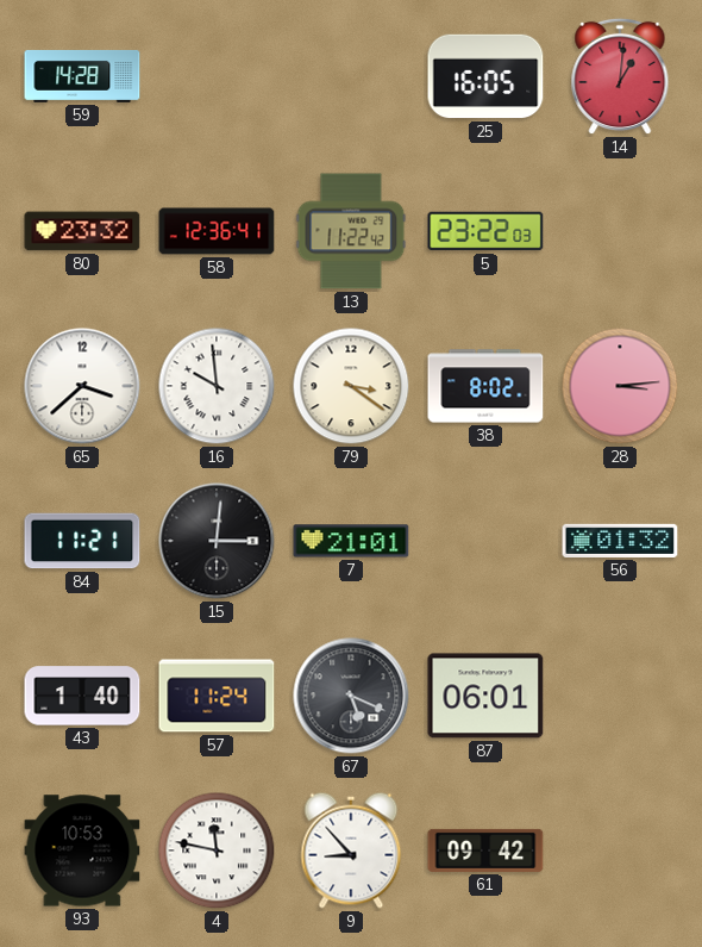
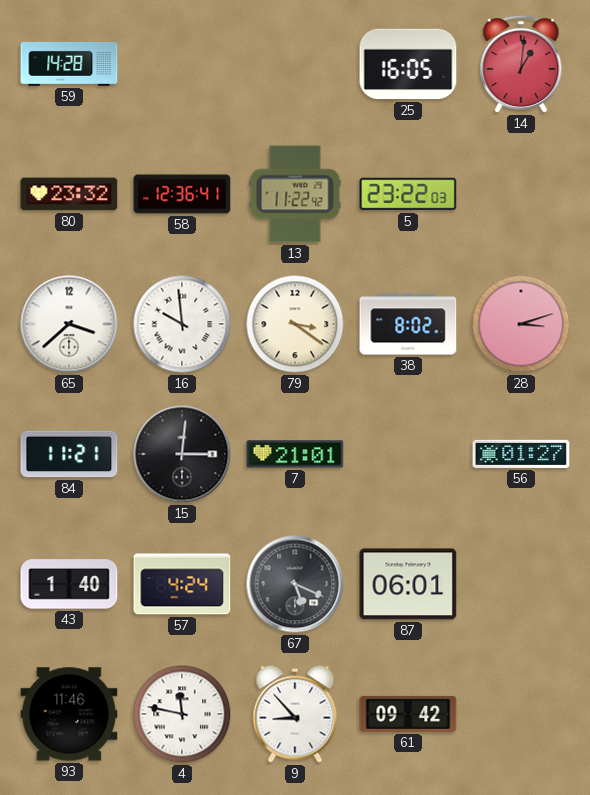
28: 3:14 -> 3:12
56: 01:32 -> 01:27
57: 11:24 -> 4:24
93: 10:53 -> 11:46
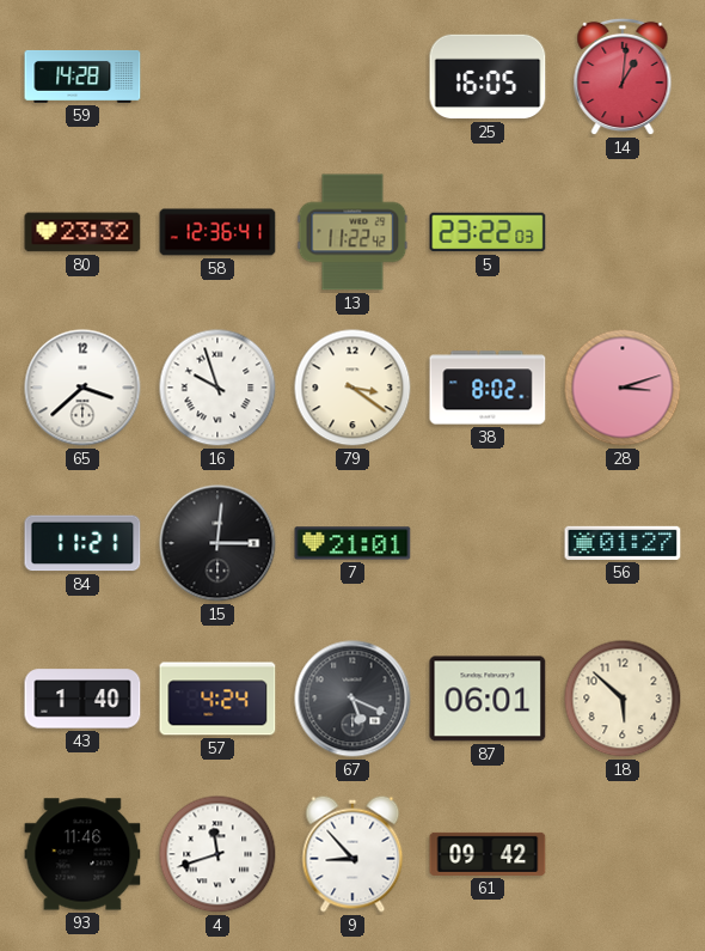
16: 9:59 -> 9:57
18: none -> 5:52
4: 11:47 -> 11:42
